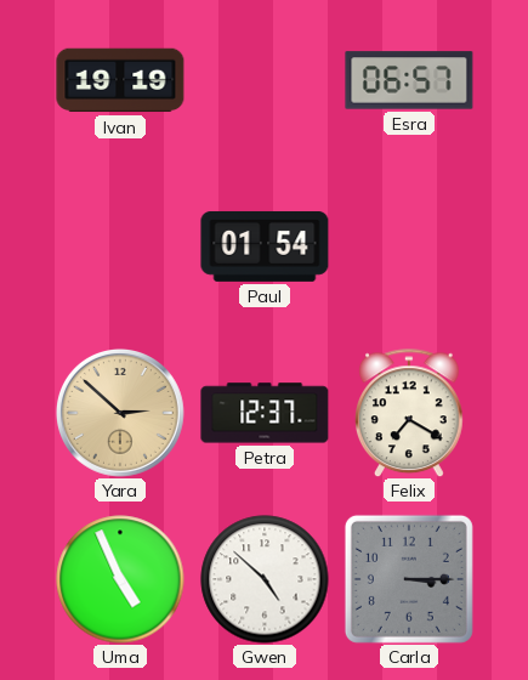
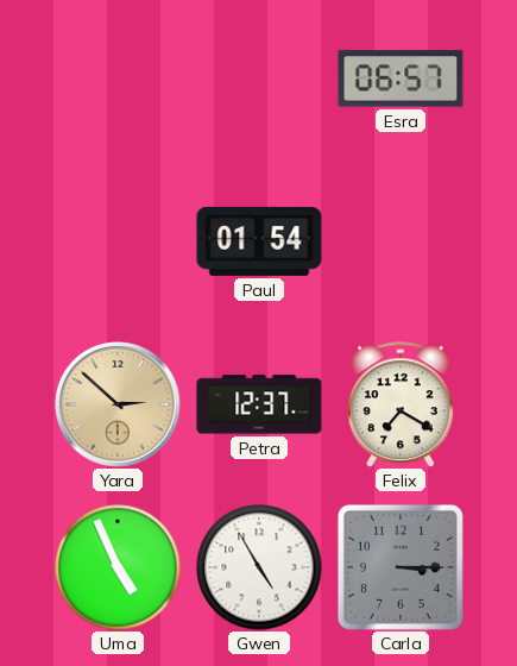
Ivan: 19:19 -> none
Gwen: 4:52 -> 4:55
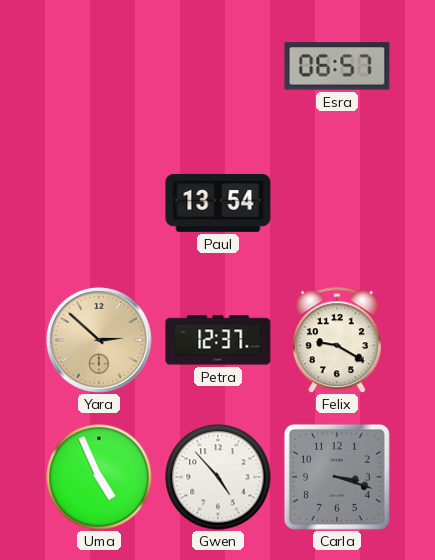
Paul: 01:54 -> 13:54
Felix: 7:20 -> 9:20
Gwen: 4:55 -> 4:53
Carla: 3:15 -> 3:18
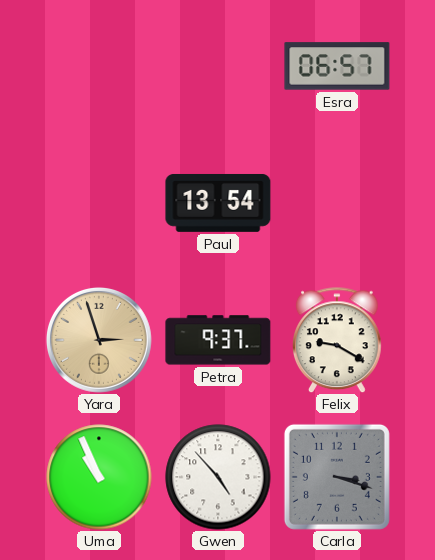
Yara: 2:52 -> 2:57
Petra: 12:37 -> 9:37
Uma: 4:56 -> 10:56
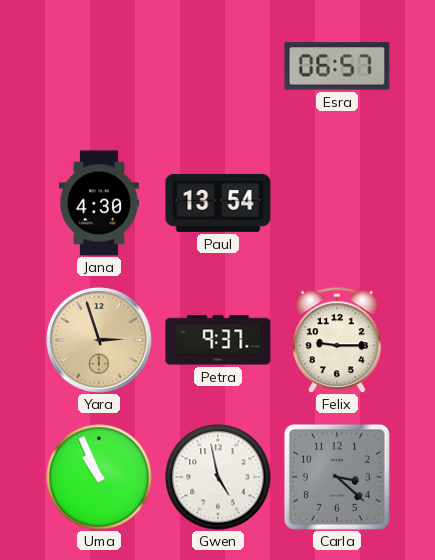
Jana: none -> 4:30
Felix: 9:20 -> 9:15
Gwen: 4:53 -> 4:58
Carla: 3:18 -> 3:22
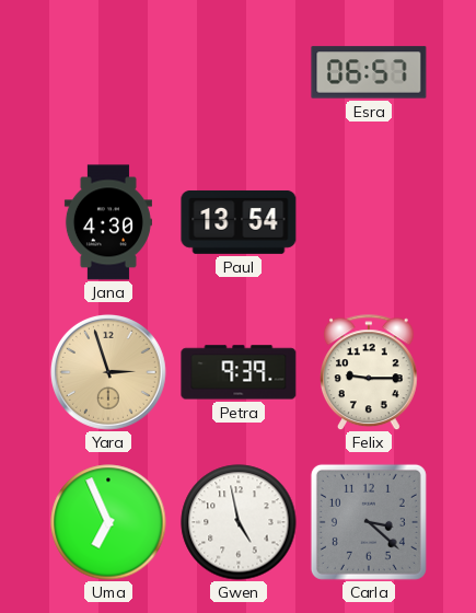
Petra: 9:37 -> 9:39
Uma: 10:56 -> 6:56
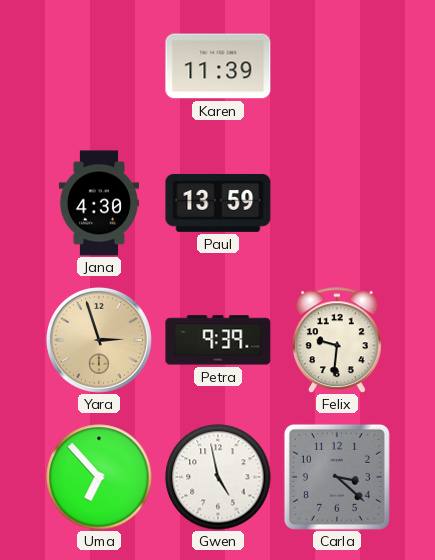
Karen: none -> 11:39
Esra: 06:57 -> none
Paul: 13:54 -> 13:59
Felix: 9:15 -> 9:31
Uma: 6:56 -> 6:53
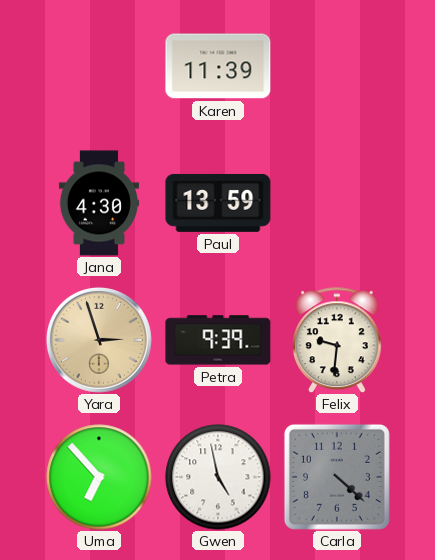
Carla: 3:22 -> 4:22
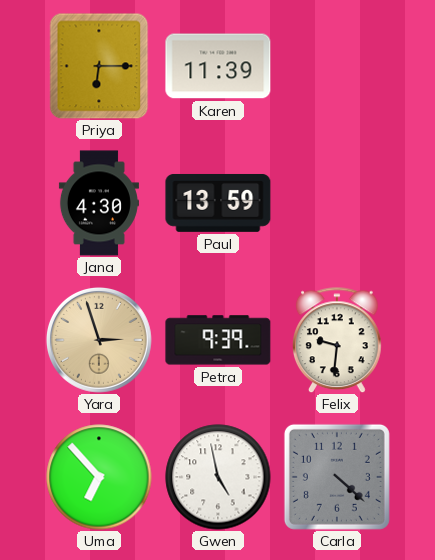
Priya: none -> 6:15
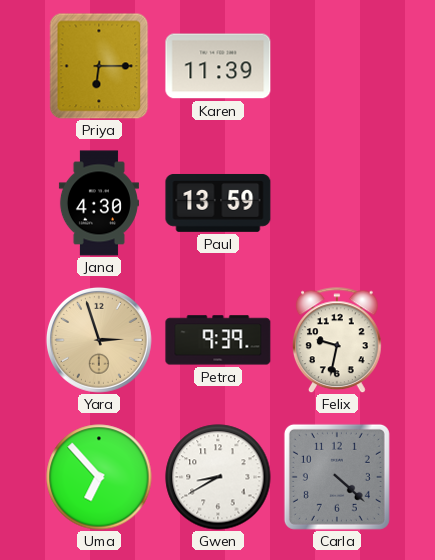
Felix: 9:31 -> 9:32
Gwen: 4:58 -> 8:40
